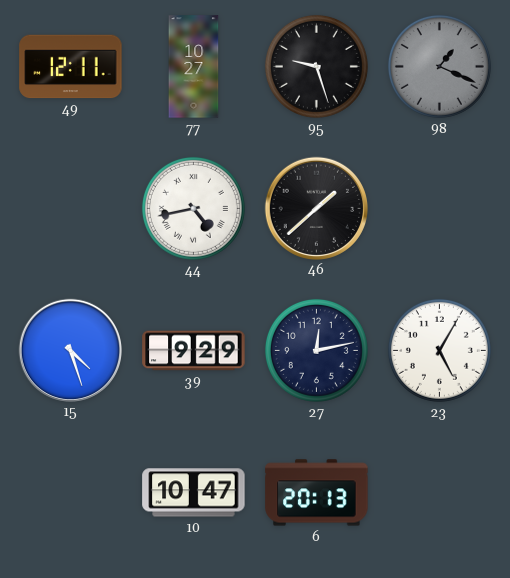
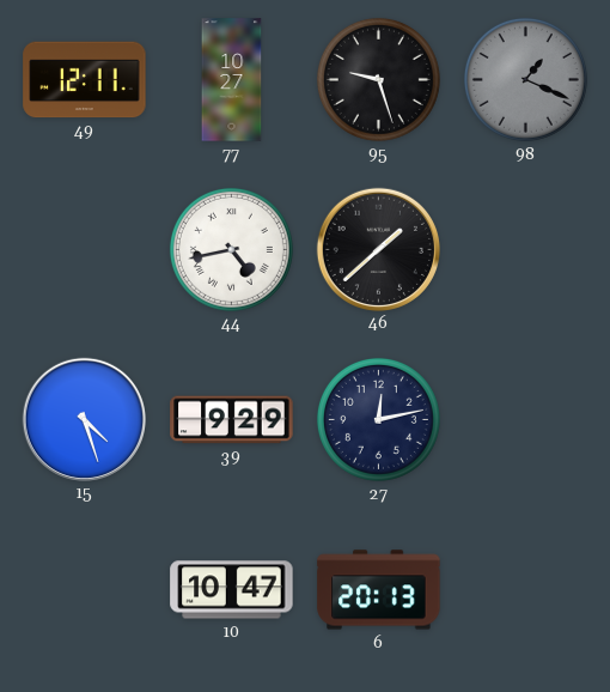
23: 5:05 -> none
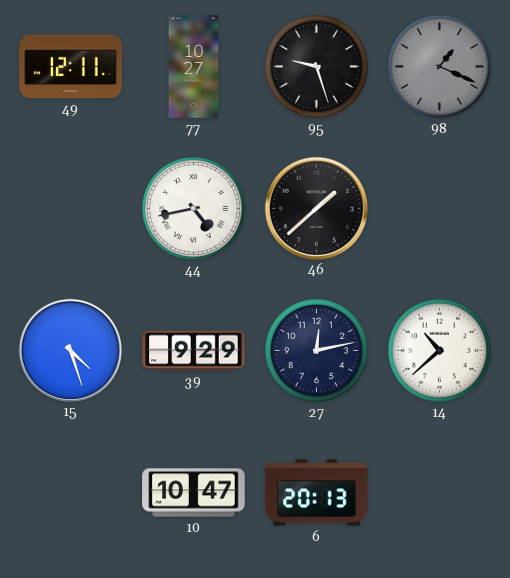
14: none -> 10:38
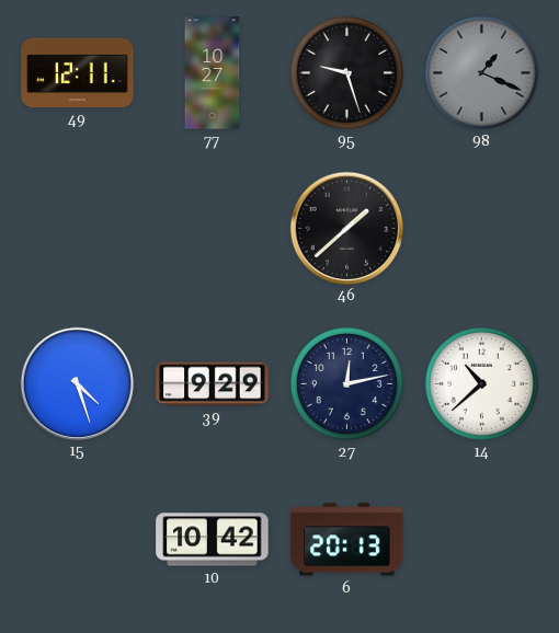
44: 4:43 -> none
10: 10:47 -> 10:42
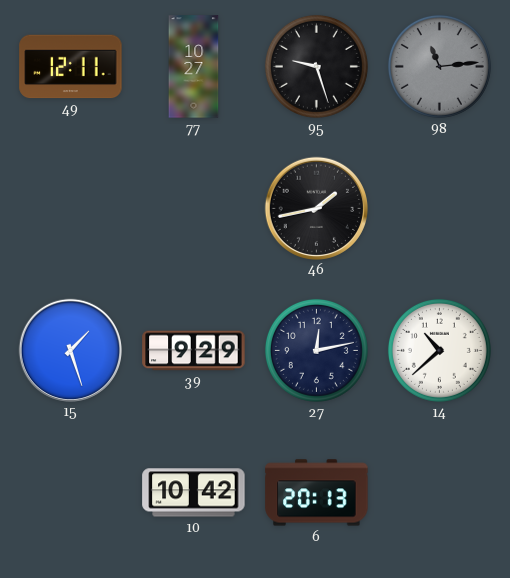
98: 1:19 -> 11:14
46: 1:38 -> 1:43
15: 4:27 -> 1:27
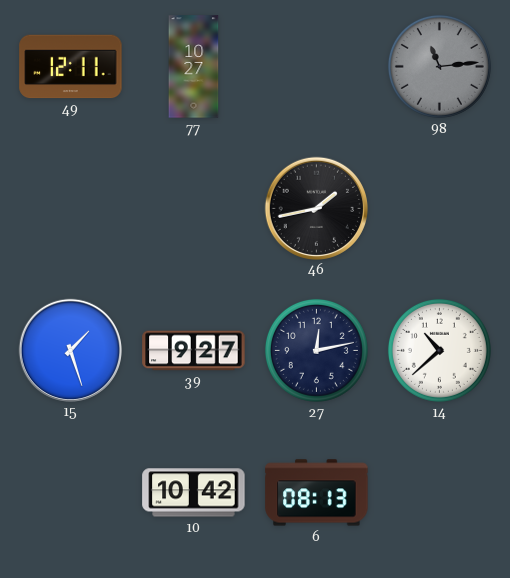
95: 9:27 -> none
39: 9:29 -> 9:27
6: 20:13 -> 08:13
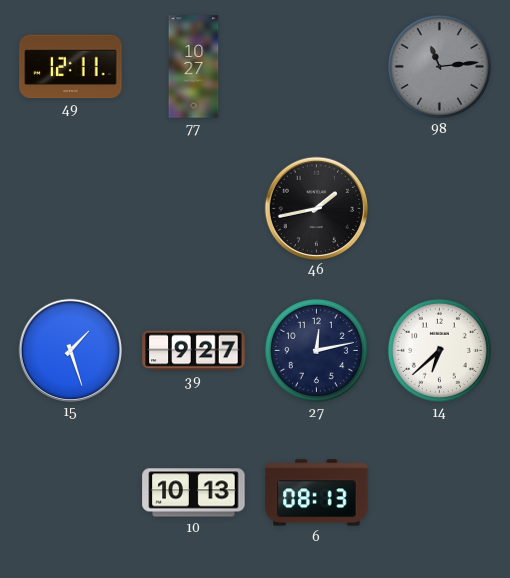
14: 10:38 -> 6:38
10: 10:42 -> 10:13
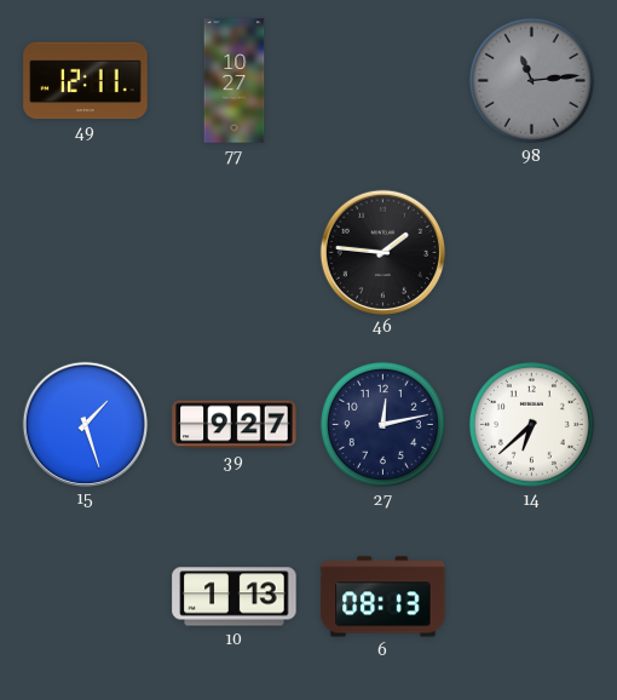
46: 1:43 -> 1:46
10: 10:13 -> 1:13
